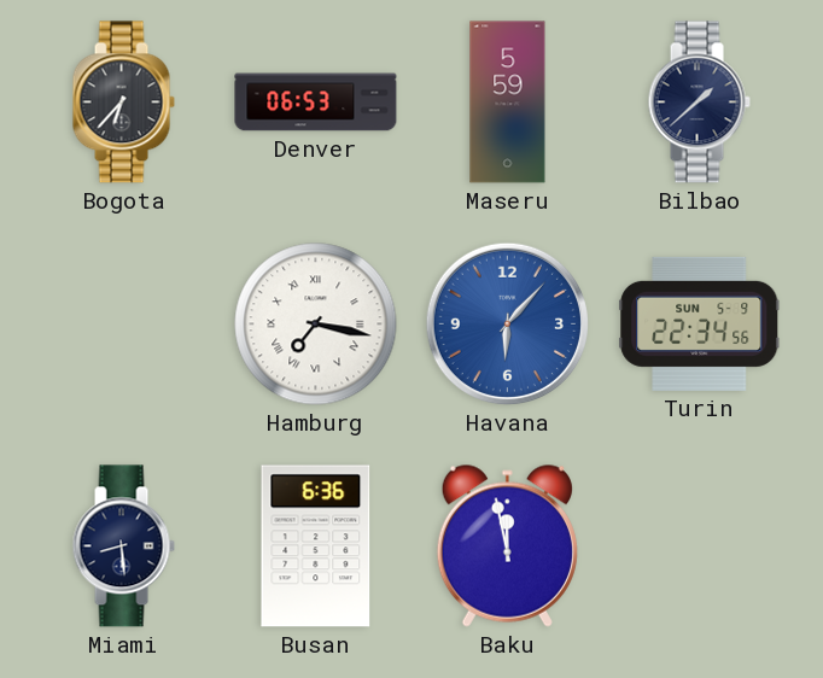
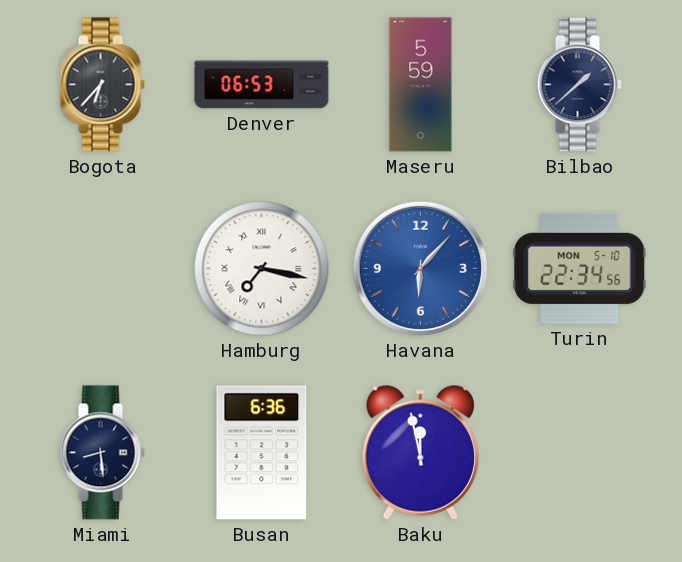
Turin date: SUN 5-9 -> MON 5-10
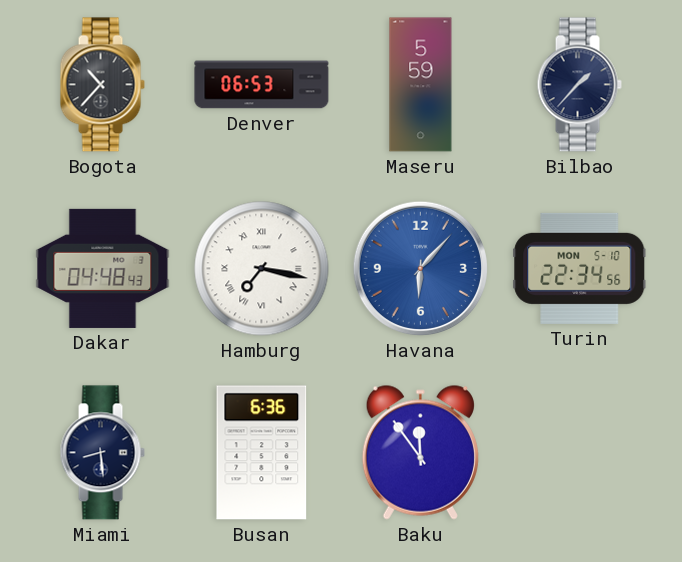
Bogota: 6:37 -> 10:37
Bilbao: 1:38 -> 1:37
Dakar: none -> 04:48
Baku: 11:58 -> 11:54
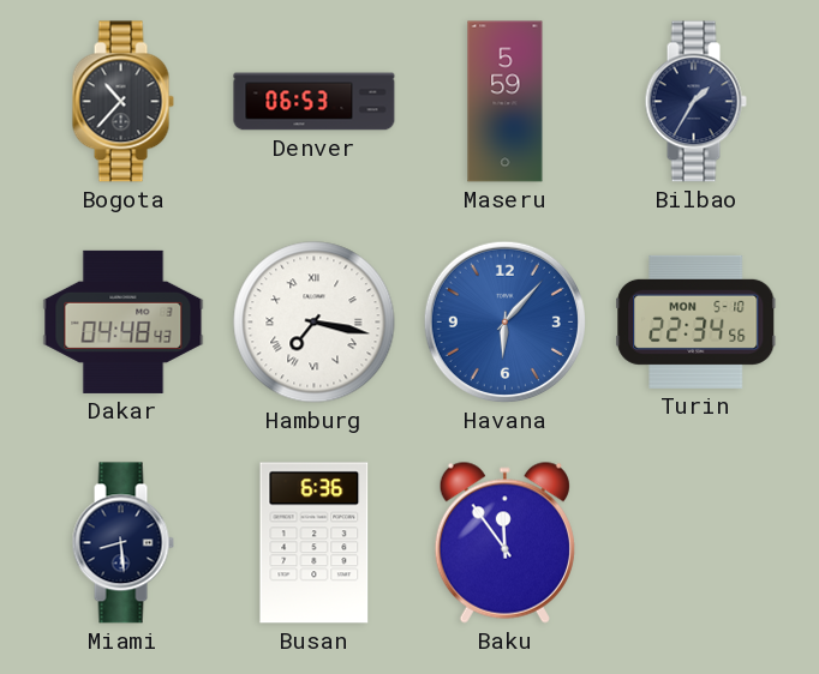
Bilbao: 1:37 -> 1:35
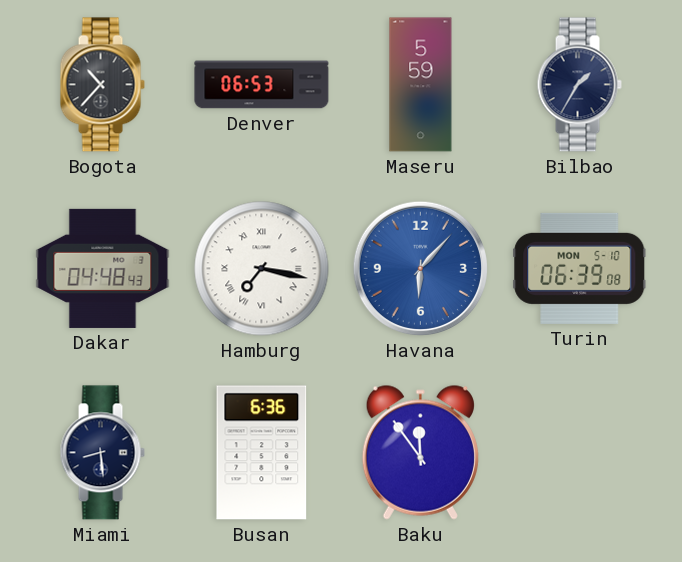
Turin: 22:34 -> 06:39
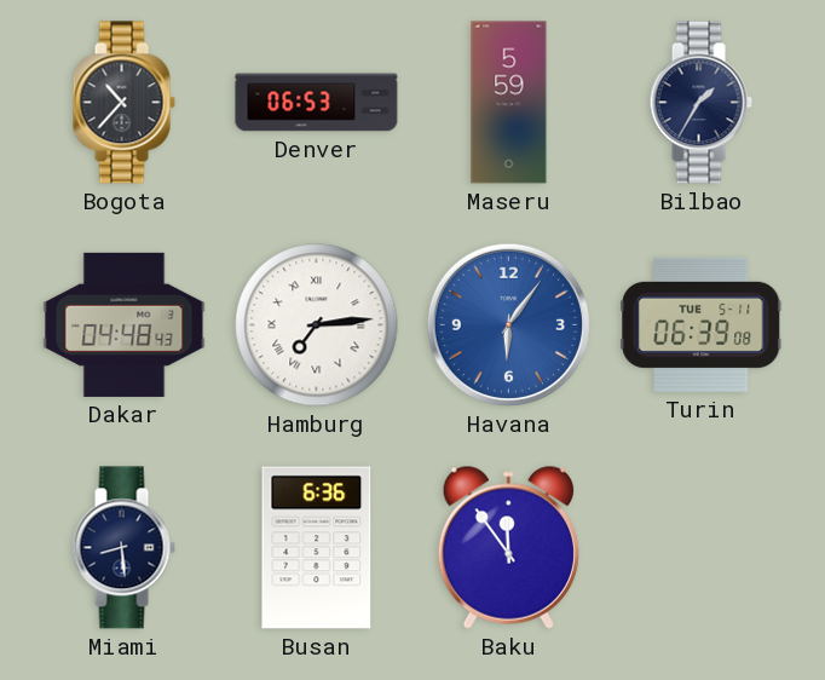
Hamburg: 7:17 -> 7:14
Havana: 6:07 -> 6:06
Turin date: MON 5-10 -> TUE 5-11
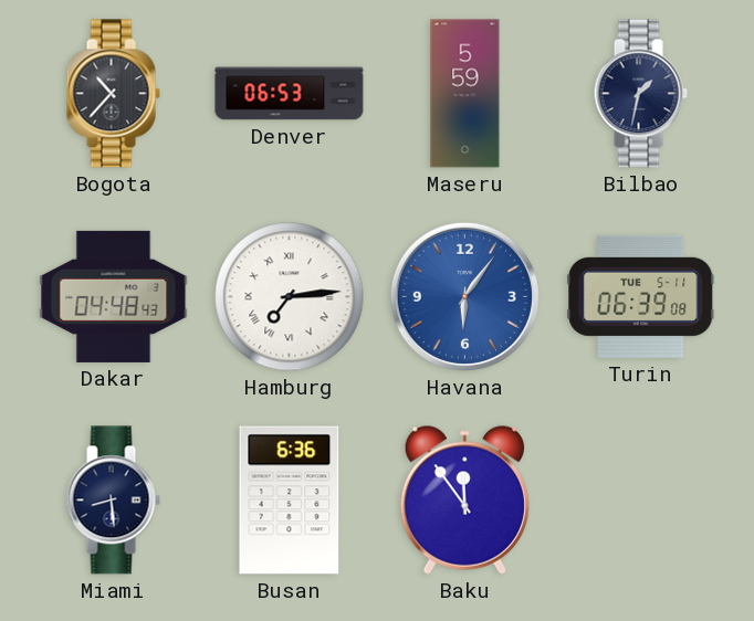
Bilbao: 1:35 -> 1:32
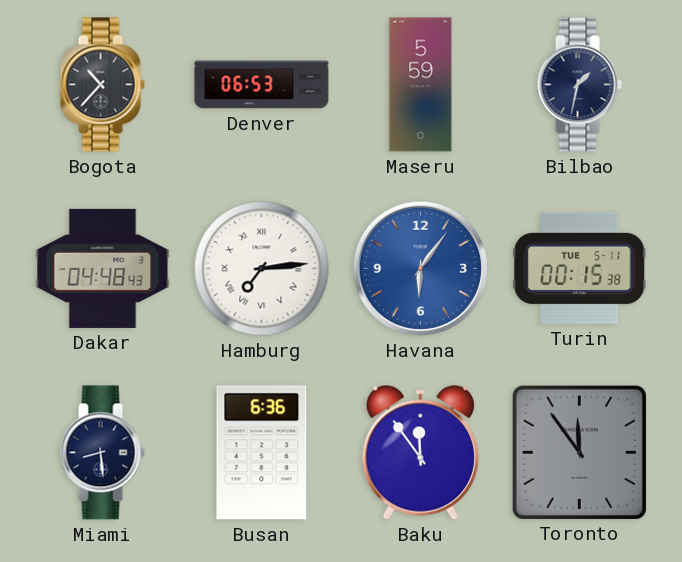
Turin: 06:39 -> 00:15
Toronto: none -> 11:54
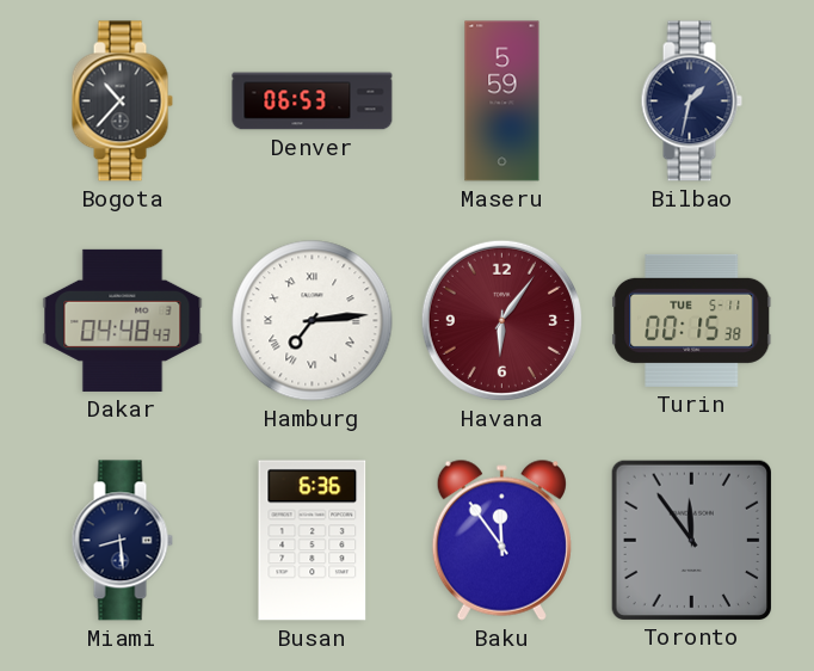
Havana dial: blue -> burgundy
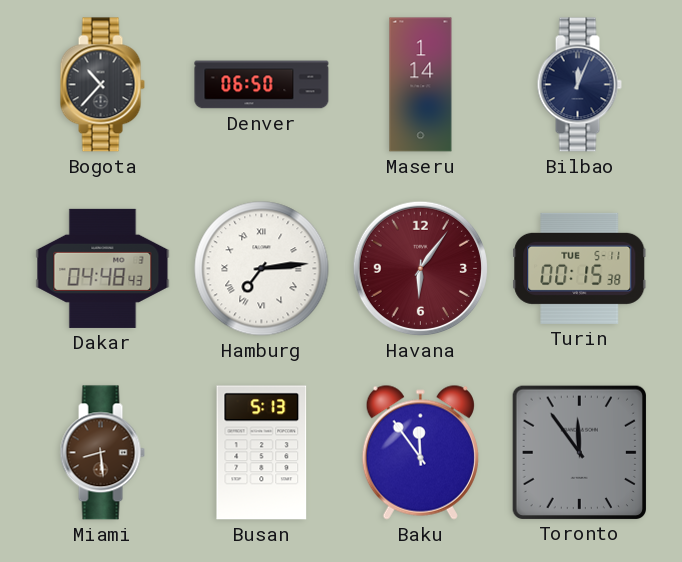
Denver: 06:53 -> 06:50
Maseru: 5:59 -> 1:14
Bilbao: 1:32 -> 12:04
Miami dial: navy -> brown
Busan: 6:36 -> 5:13
